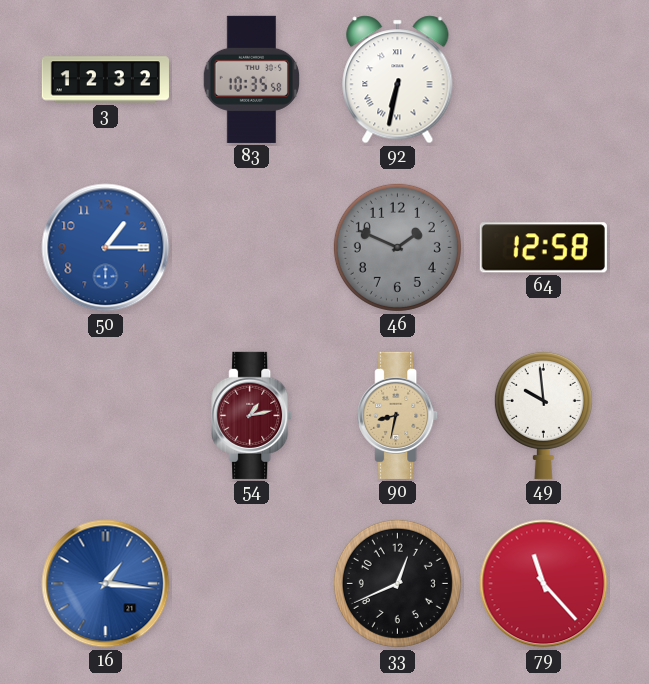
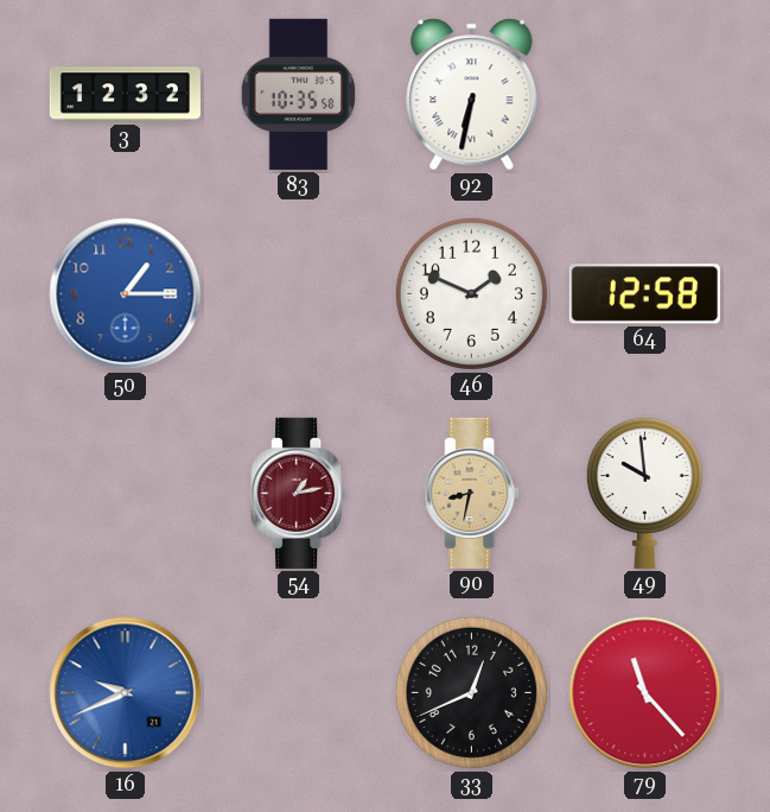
46 dial: grey -> white
16: 1:16 -> 9:41
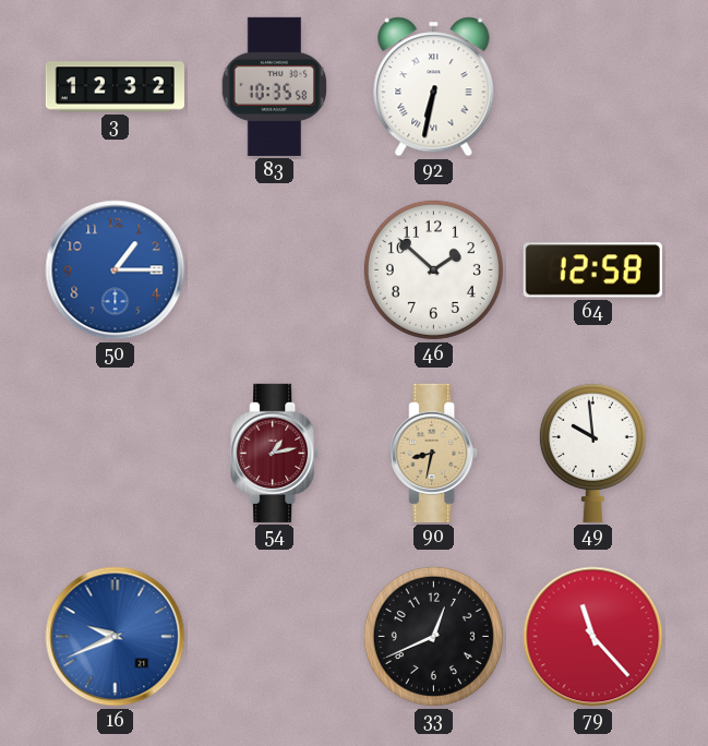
46: 1:49 -> 1:52
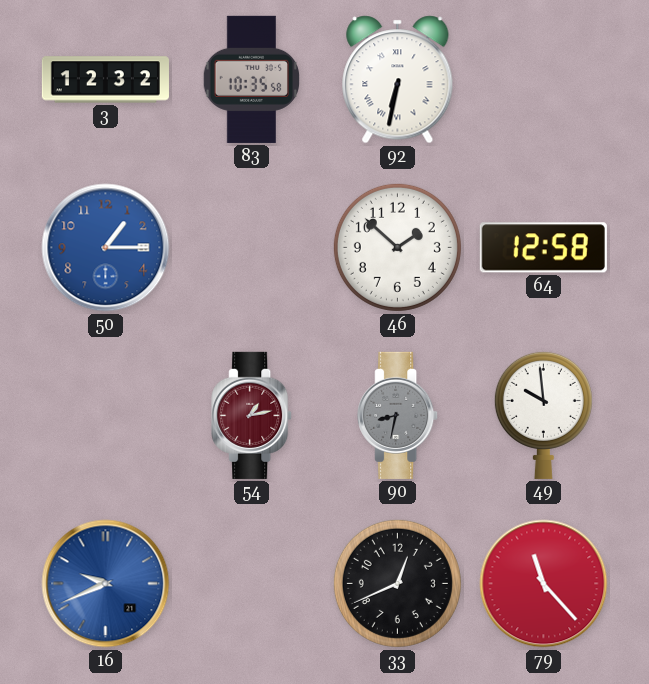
90 dial: champagne -> grey
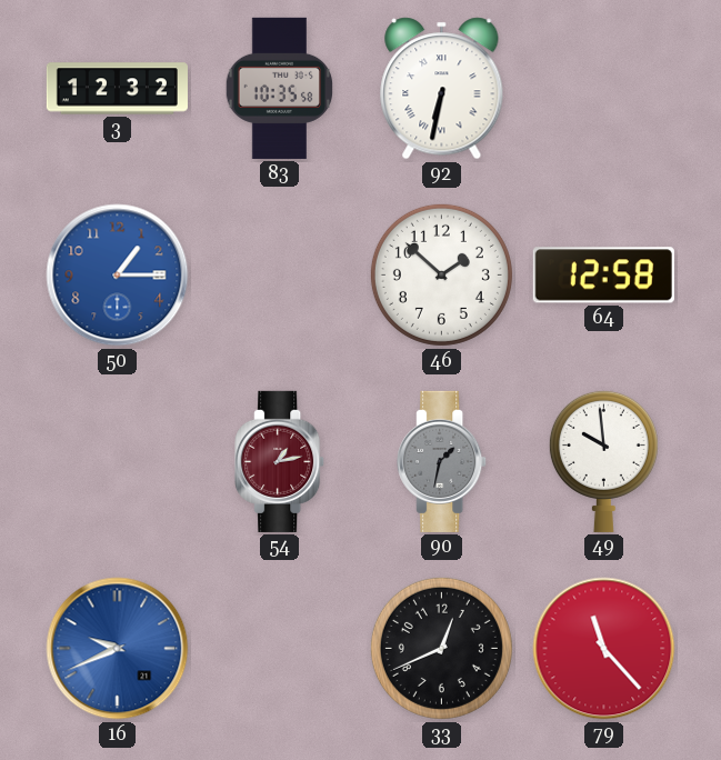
90: 8:32 -> 1:32
